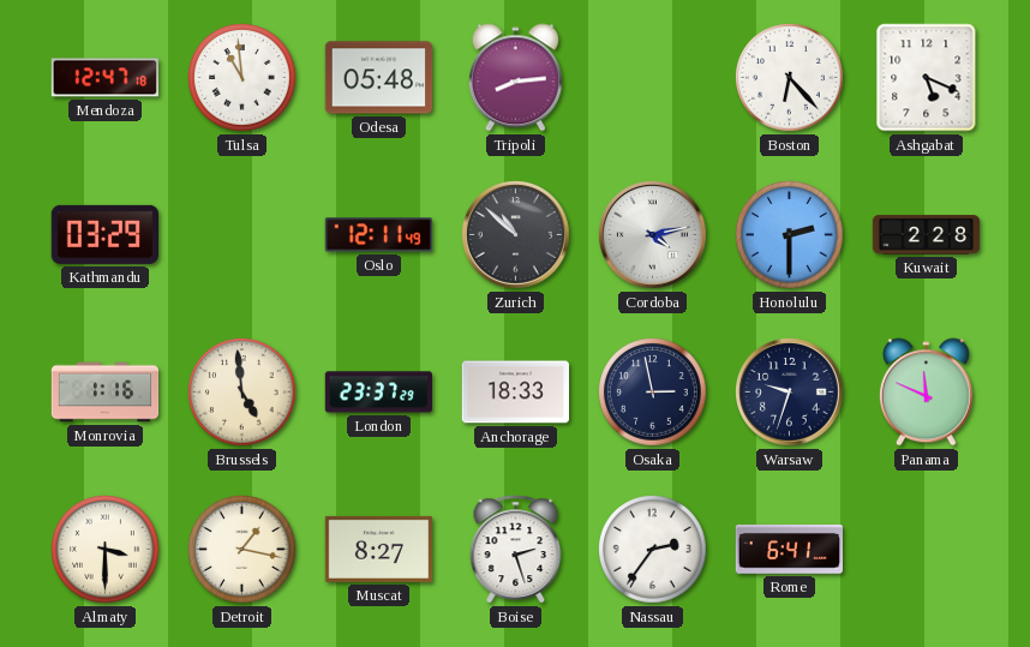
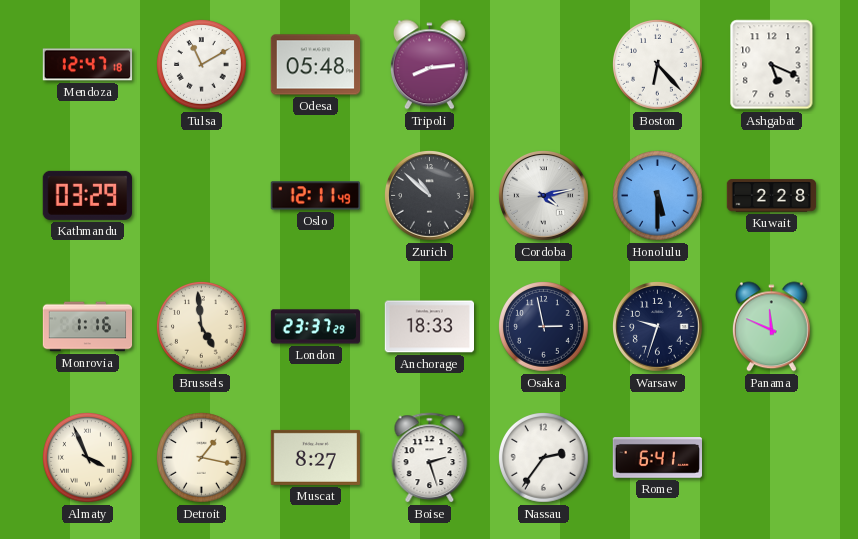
Tulsa: 10:59 -> 11:10
Honolulu: 2:30 -> 5:30
Almaty: 3:30 -> 3:56
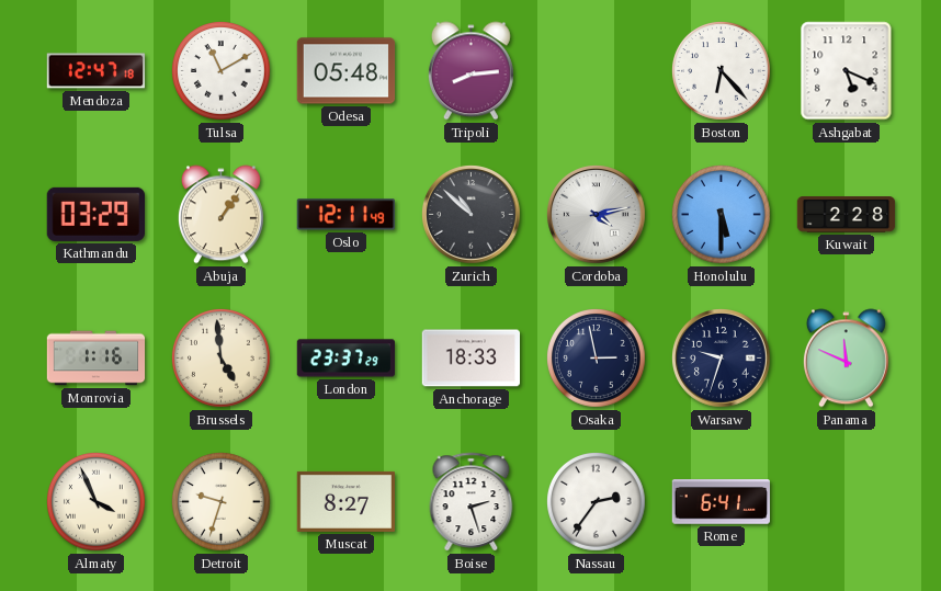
Abuja: none -> 1:06
Detroit: 1:17 -> 9:33
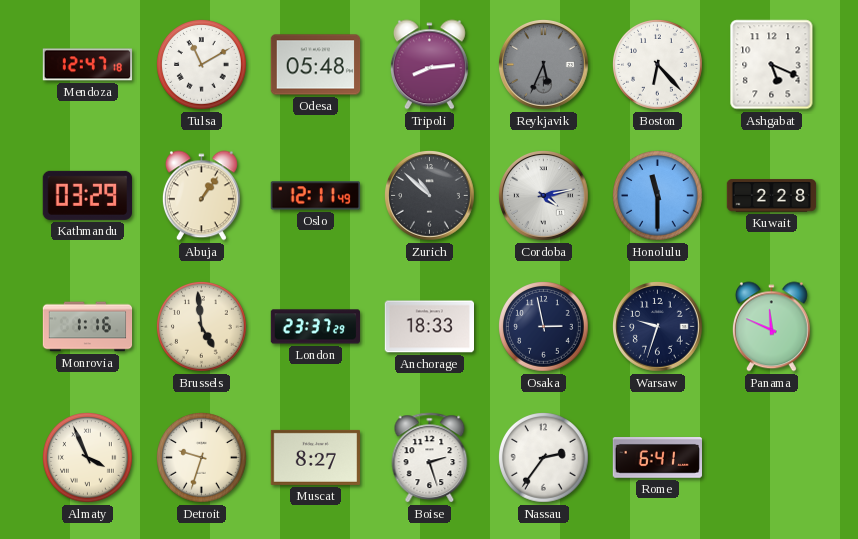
Reykjavik: none -> 5:34
Honolulu: 5:30 -> 11:30
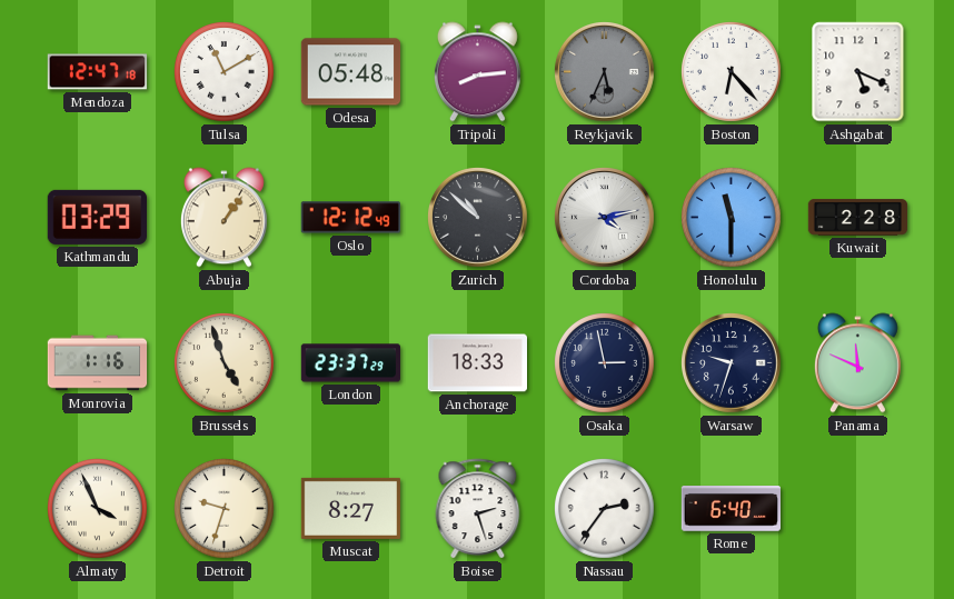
Oslo: 12:11 -> 12:12
Brussels: 4:59 -> 4:57
Rome: 6:41 -> 6:40
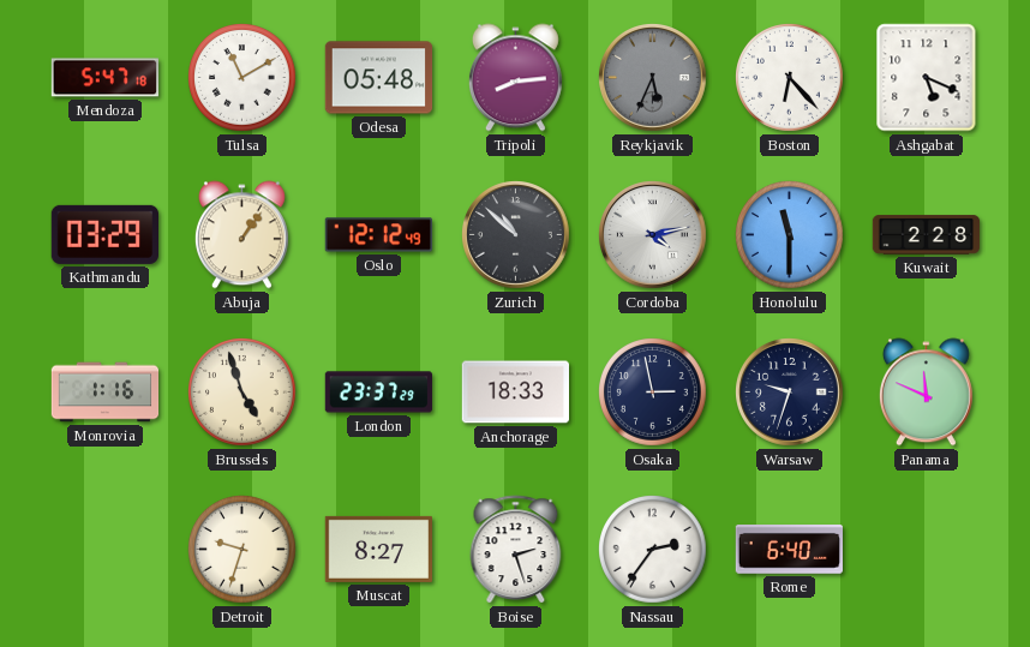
Mendoza: 12:47 -> 5:47
Almaty: 3:56 -> none
